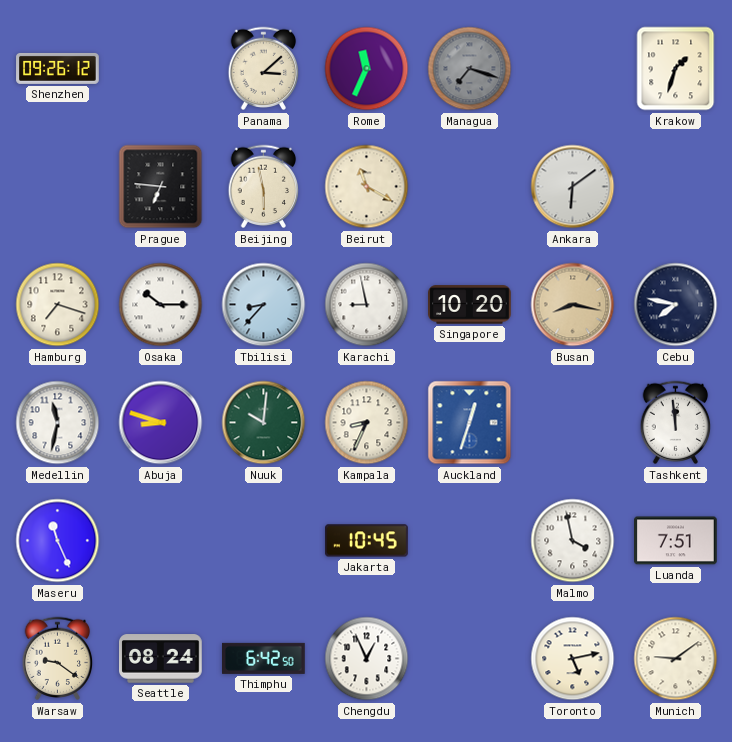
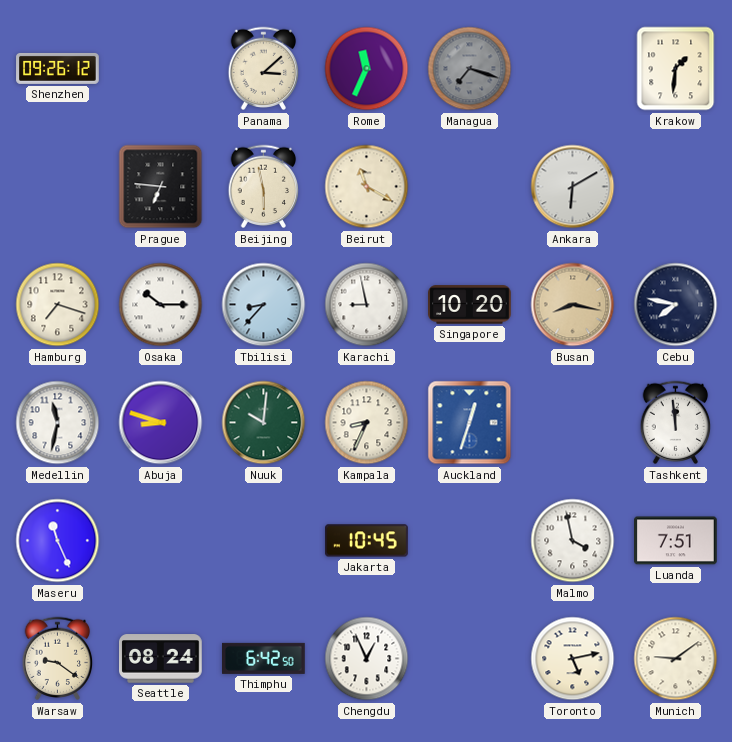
Krakow: 1:33 -> 1:31
Ankara: 6:09 -> 6:10
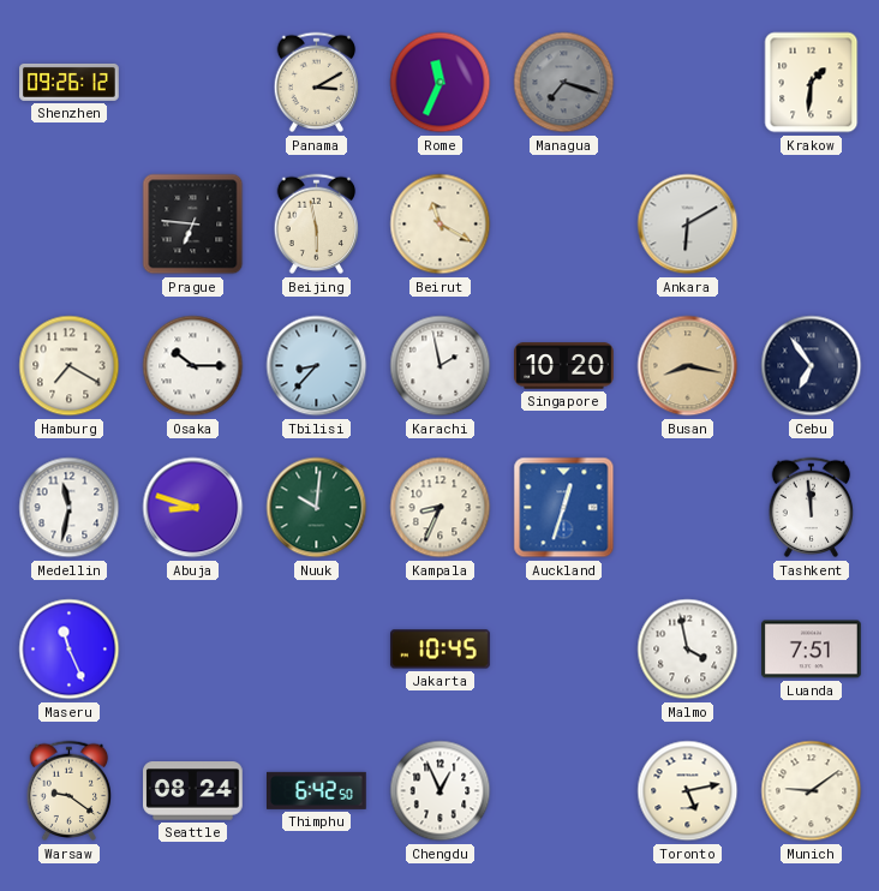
Panama: 3:08 -> 3:10
Hamburg: 7:18 -> 7:20
Karachi: 8:58 -> 1:58
Cebu: 7:47 -> 6:54
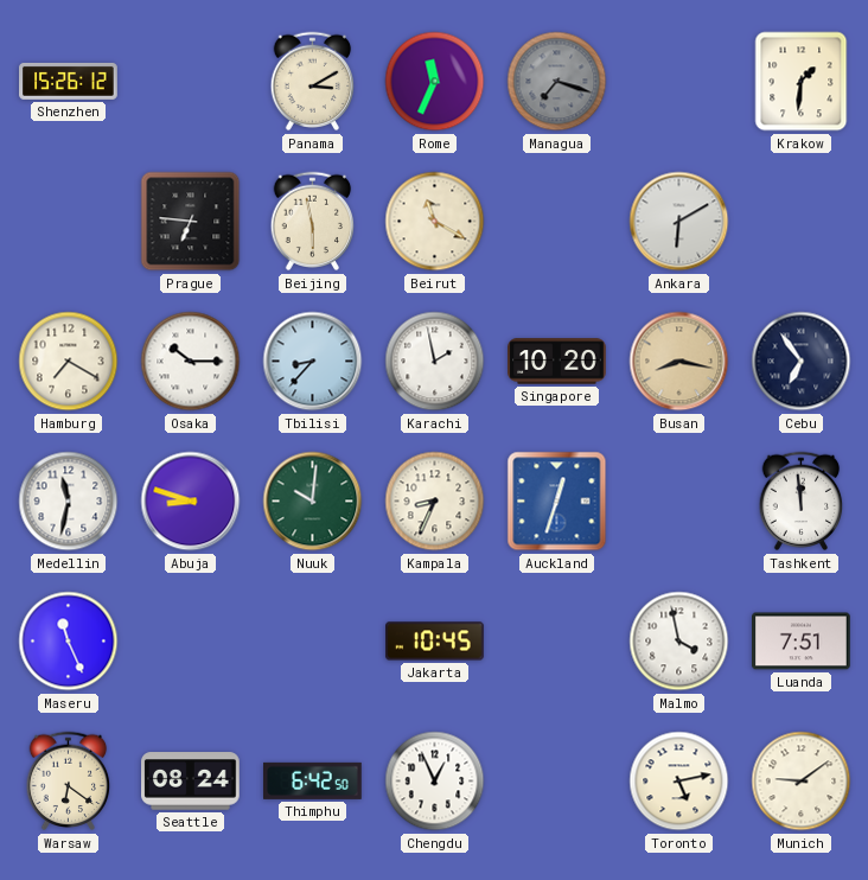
Shenzhen: 09:26 -> 15:26
Warsaw: 9:21 -> 6:21
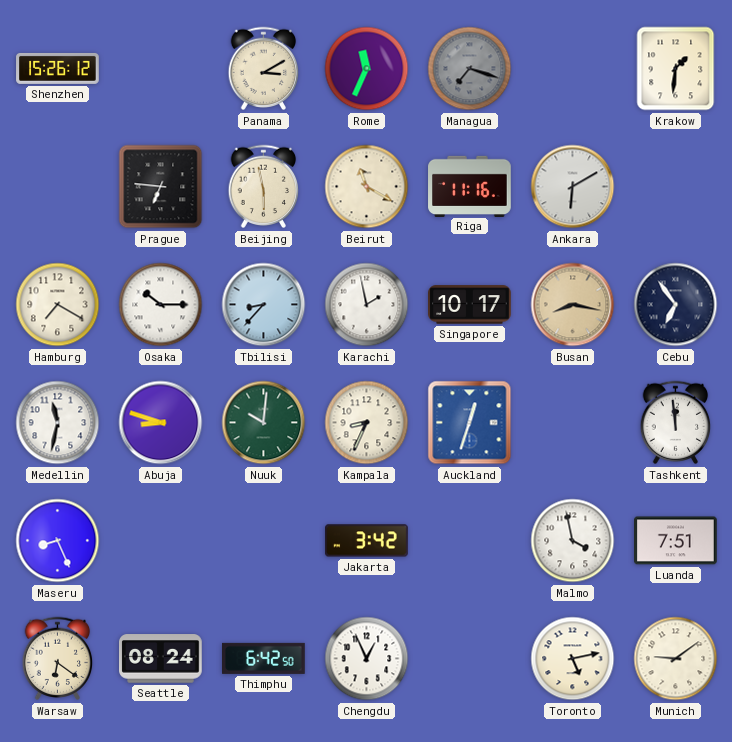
Riga: none -> 11:16
Singapore: 10:20 -> 10:17
Maseru: 11:26 -> 8:26
Jakarta: 10:45 -> 3:42
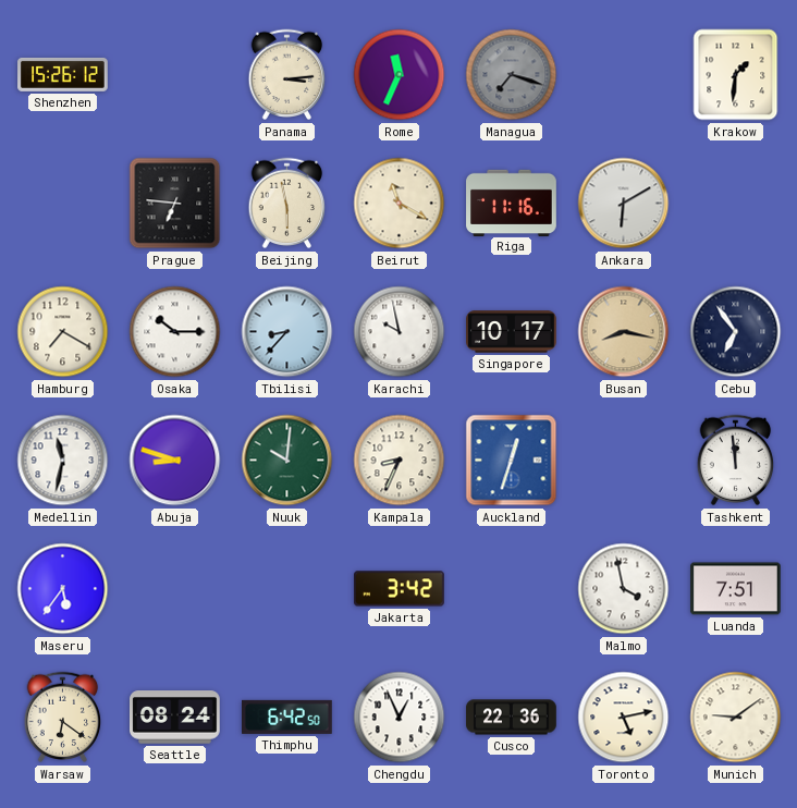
Panama: 3:10 -> 3:14
Karachi: 1:58 -> 9:58
Maseru: 8:26 -> 5:36
Cusco: none -> 22:36
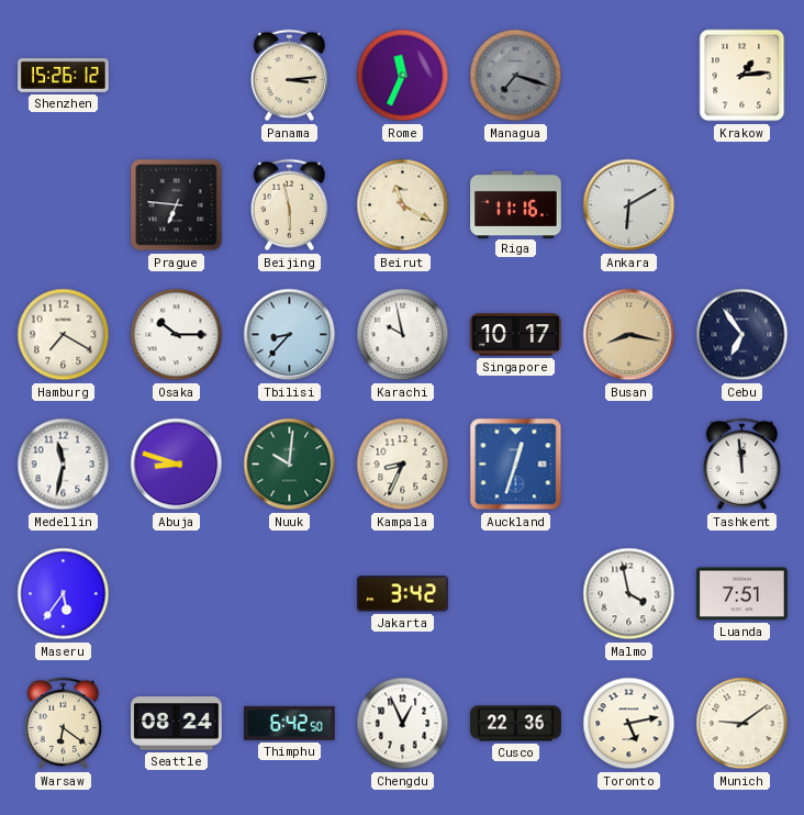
Krakow: 1:31 -> 1:14
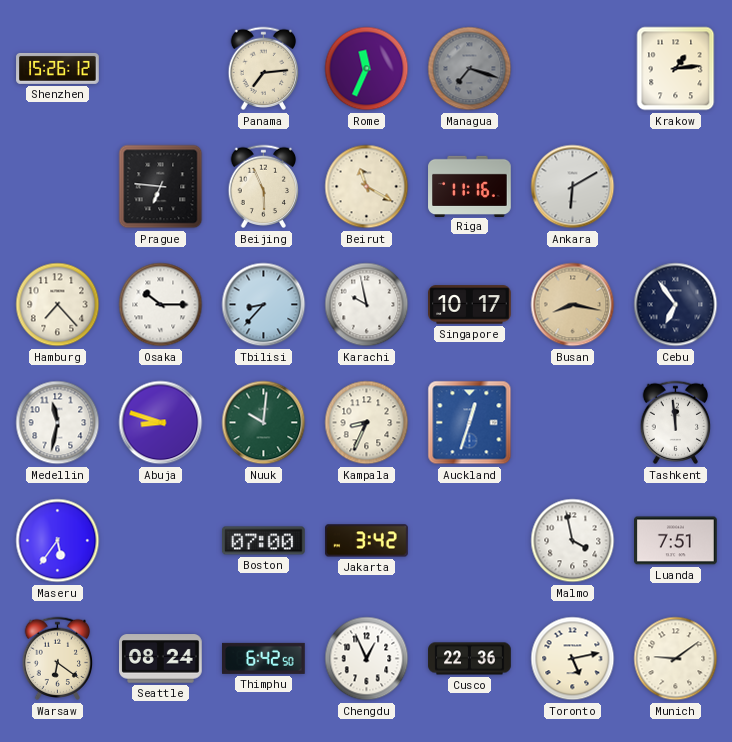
Panama: 3:14 -> 7:14
Beijing: 5:58 -> 5:56
Hamburg: 7:20 -> 7:23
Boston: none -> 07:00
